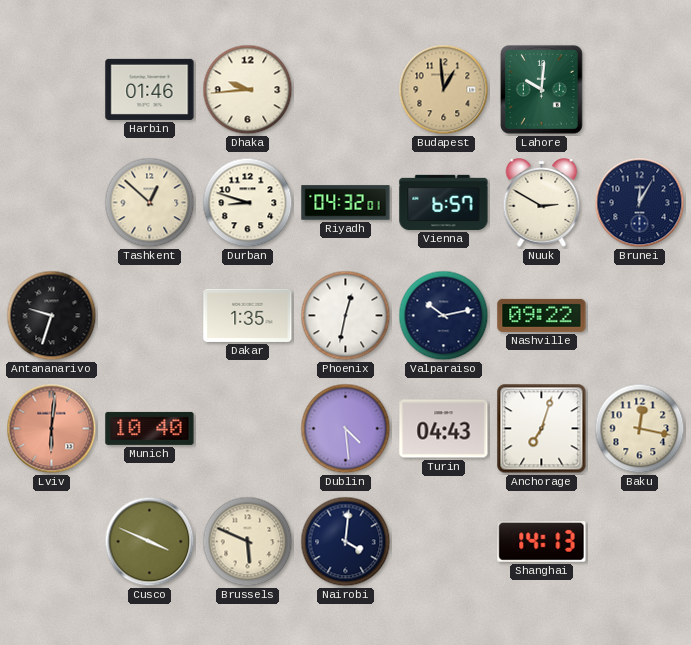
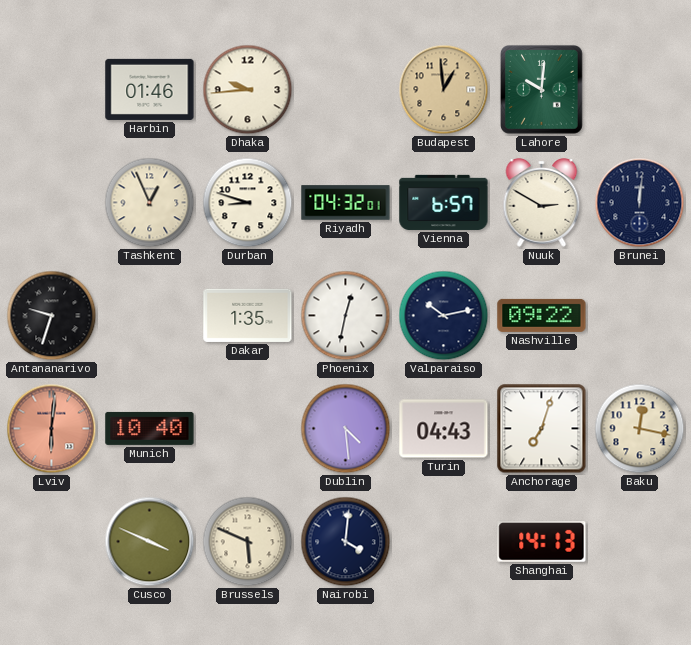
Tashkent: 12:52 -> 12:56
Brunei: 12:05 -> 12:01
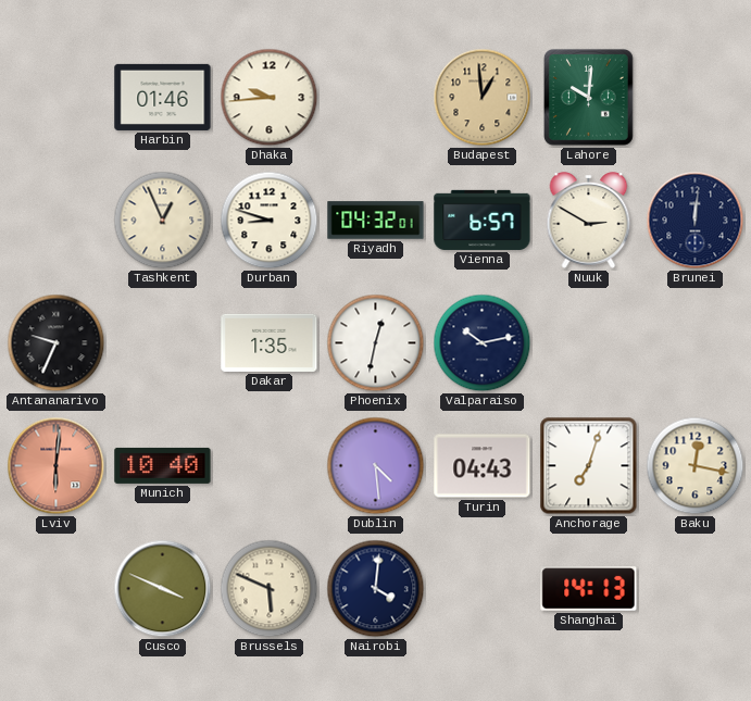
Antananarivo: 9:33 -> 9:34
Nashville: 09:22 -> none
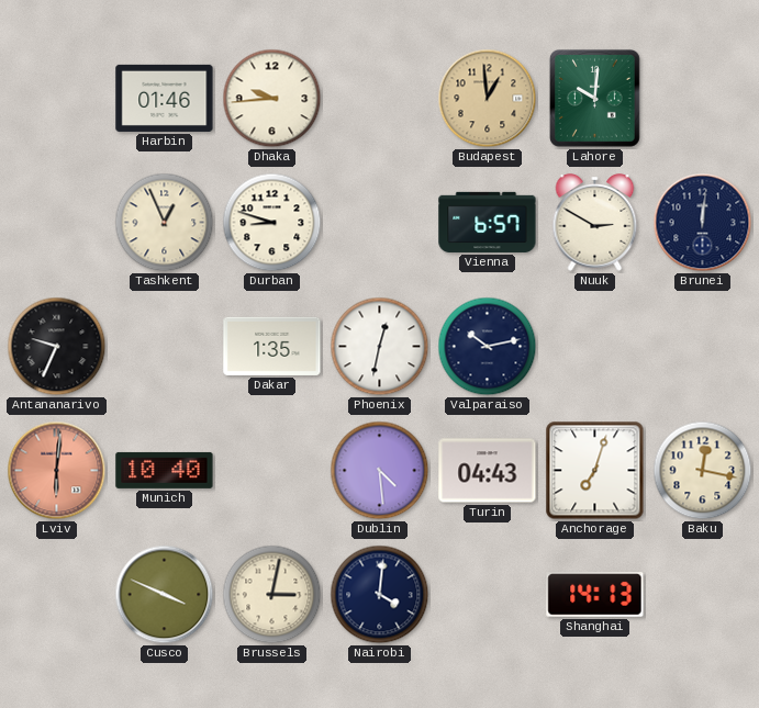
Riyadh: 04:32 -> none
Brussels: 5:49 -> 3:02
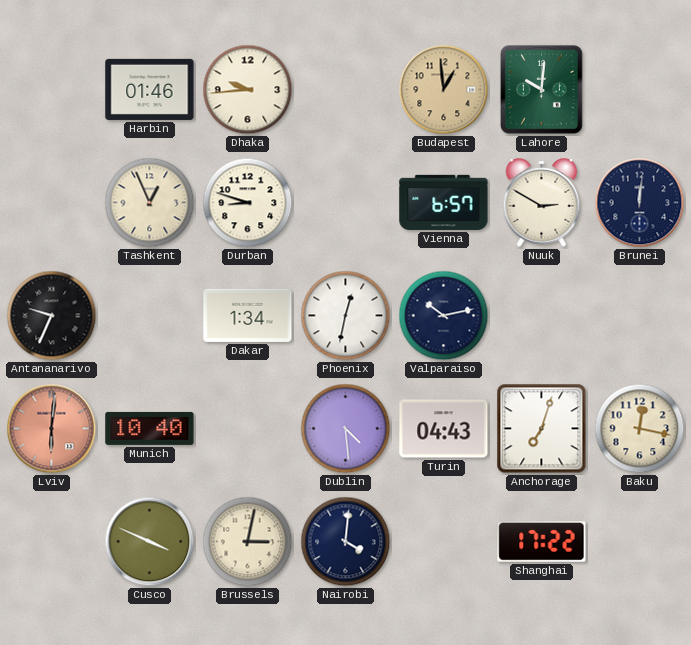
Dakar: 1:35 -> 1:34
Shanghai: 14:13 -> 17:22
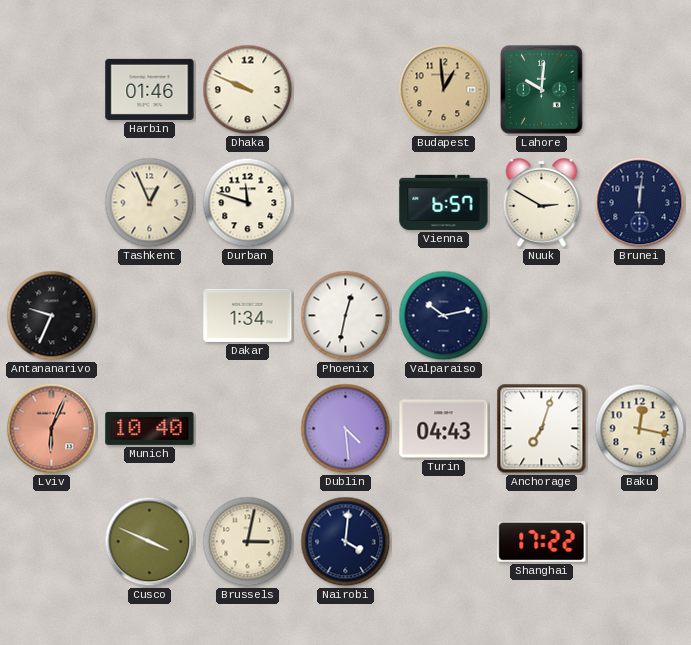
Dhaka: 9:44 -> 9:49
Durban: 8:48 -> 11:48
Lviv: 6:01 -> 6:04
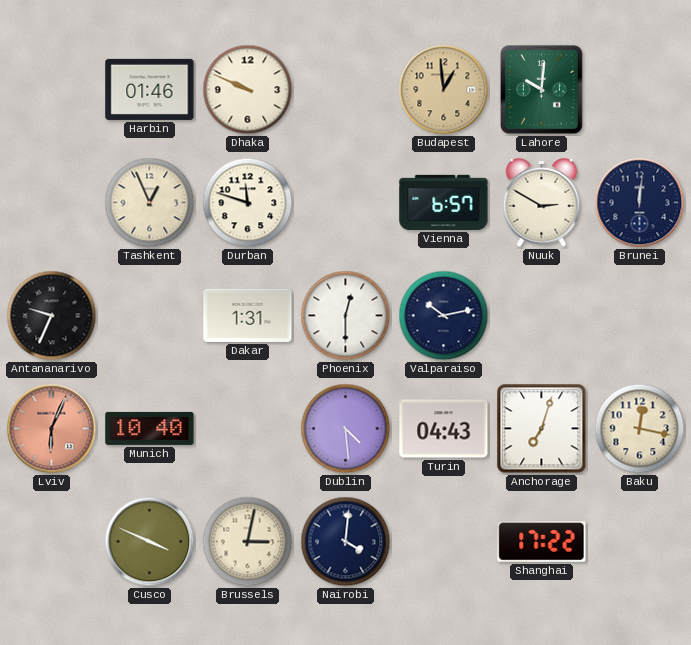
Dakar: 1:34 -> 1:31
Phoenix: 12:32 -> 12:30
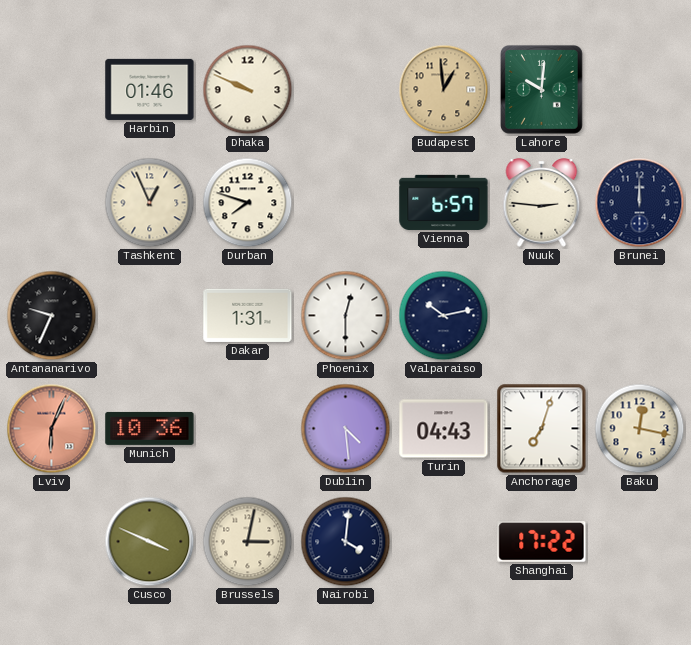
Durban: 11:48 -> 7:48
Nuuk: 2:50 -> 2:46
Brunei: 12:01 -> 12:00
Munich: 10:40 -> 10:36
